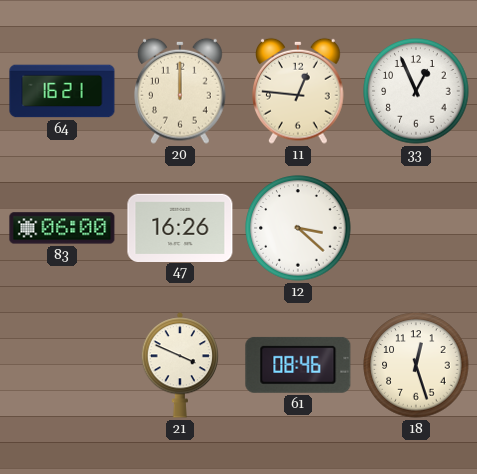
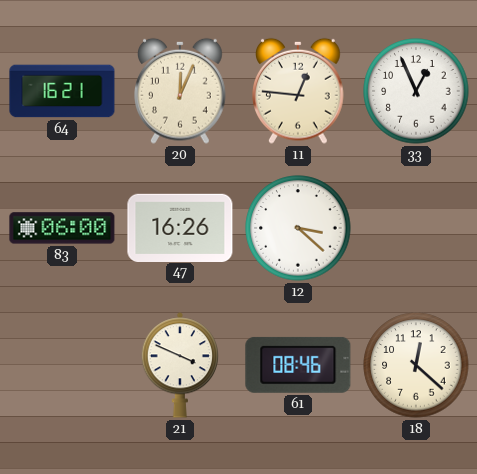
20: 12:00 -> 12:04
18: 12:27 -> 12:22
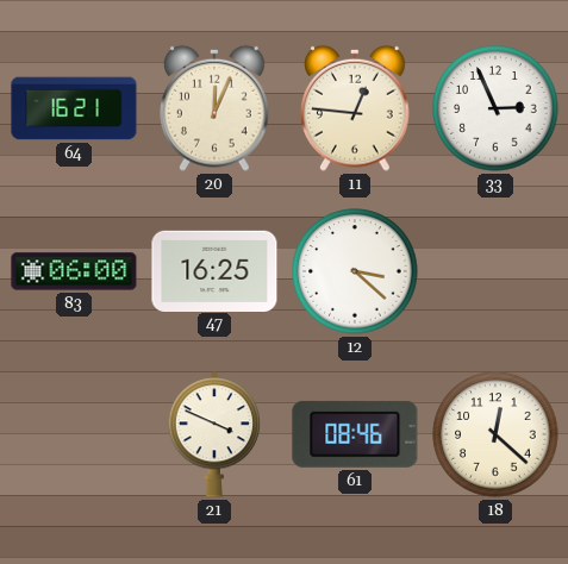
33: 12:56 -> 2:56
47: 16:26 -> 16:25
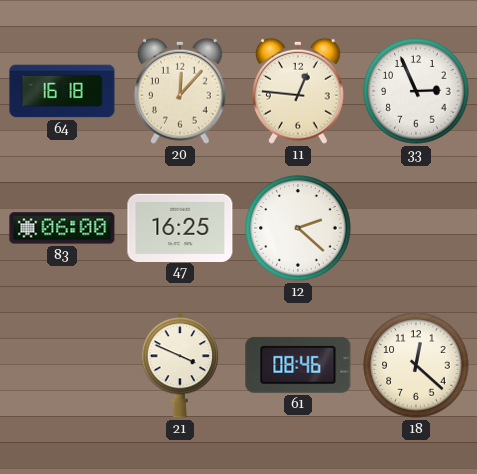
64: 16:21 -> 16:18
20: 12:04 -> 12:07
12: 3:22 -> 2:22
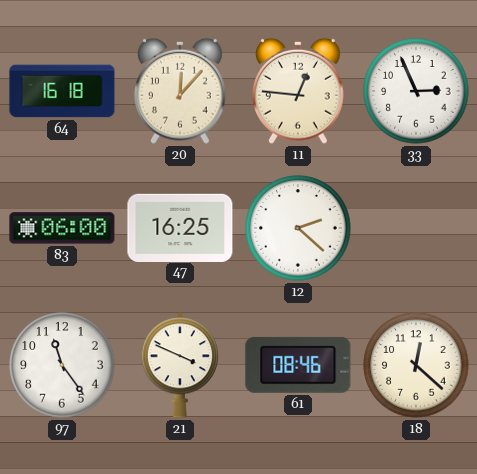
97: none -> 11:24
